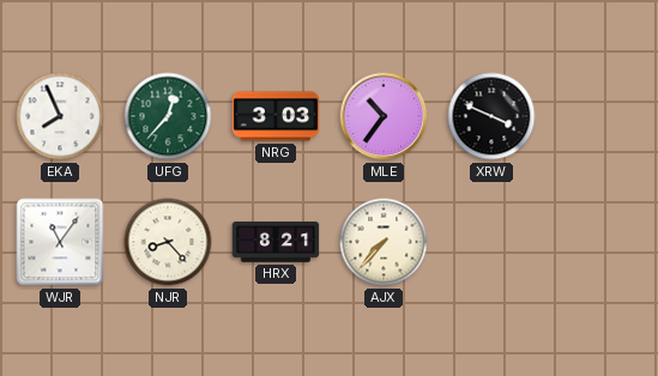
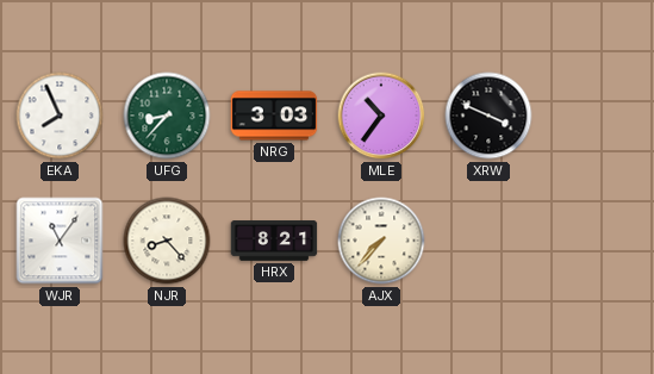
UFG: 12:37 -> 8:37
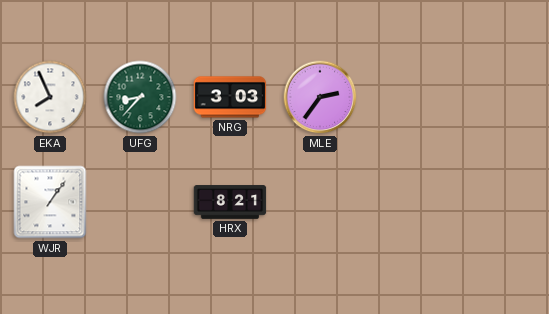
MLE: 10:36 -> 2:36
XRW: 3:49 -> none
WJR: 11:06 -> 1:06
NJR: 8:23 -> none
AJX: 7:37 -> none
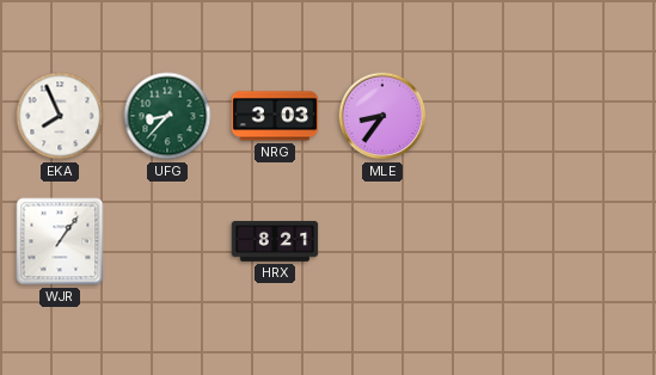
MLE: 2:36 -> 8:36
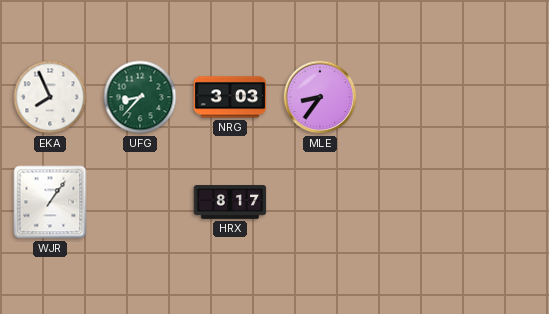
HRX: 8:21 -> 8:17
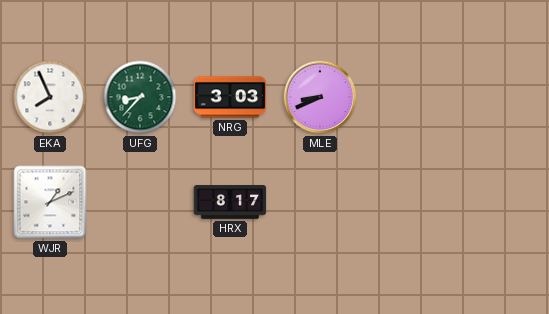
MLE: 8:36 -> 8:41
WJR: 1:06 -> 1:11
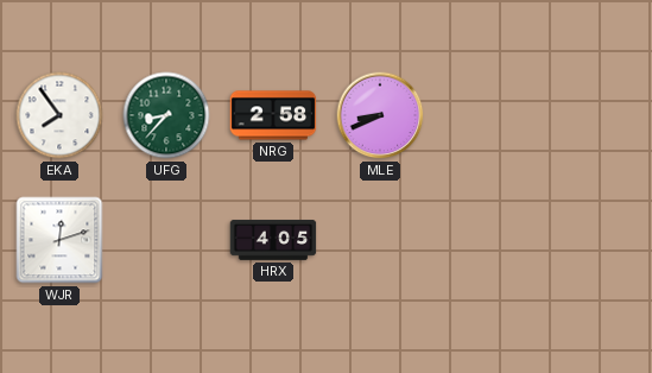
EKA: 7:56 -> 7:54
NRG: 3:03 -> 2:58
WJR: 1:11 -> 12:12
HRX: 8:17 -> 4:05
